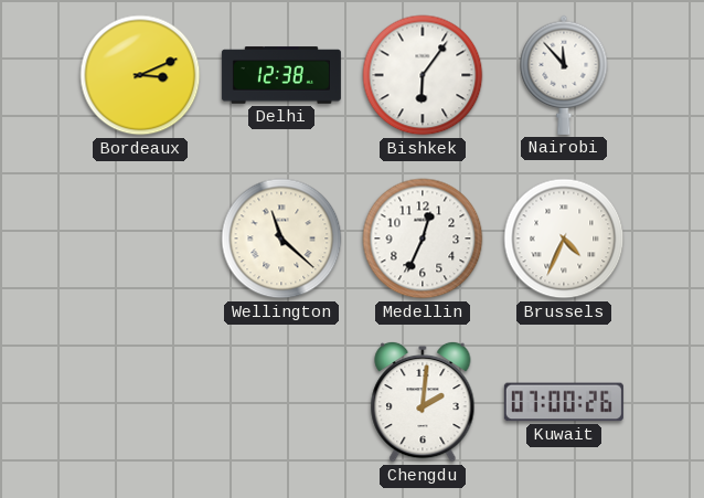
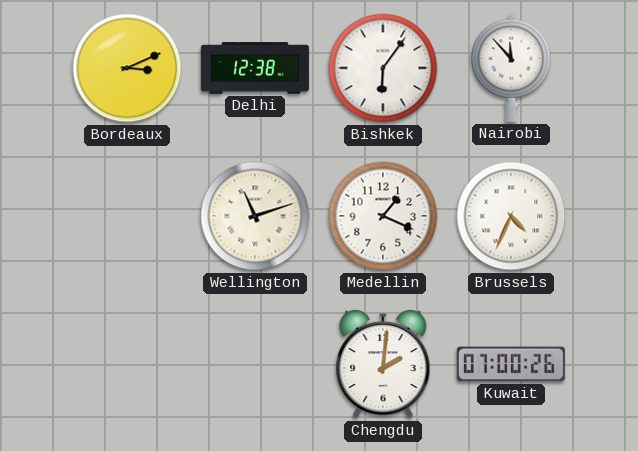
Wellington: 11:22 -> 11:12
Medellin: 12:34 -> 1:19
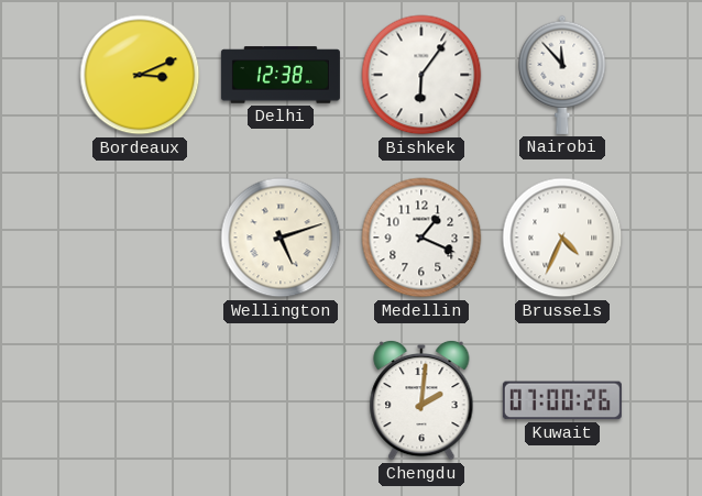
Wellington: 11:12 -> 5:12
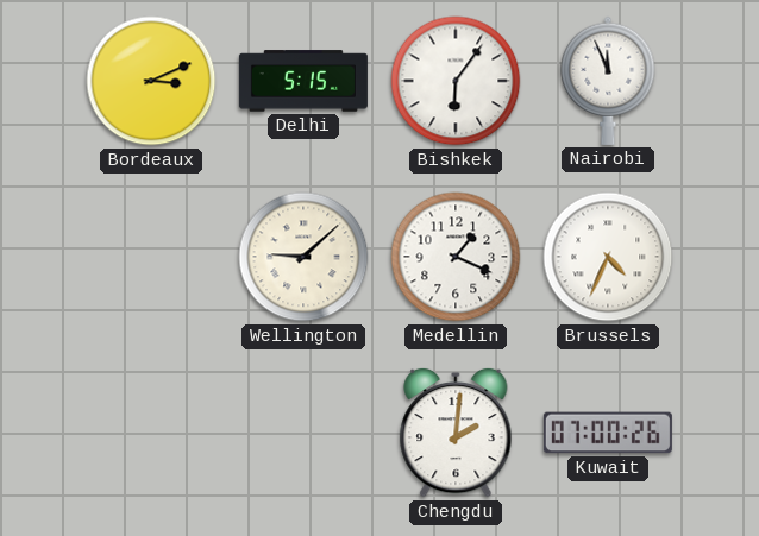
Delhi: 12:38 -> 5:15
Nairobi: 11:53 -> 11:56
Wellington: 5:12 -> 9:08
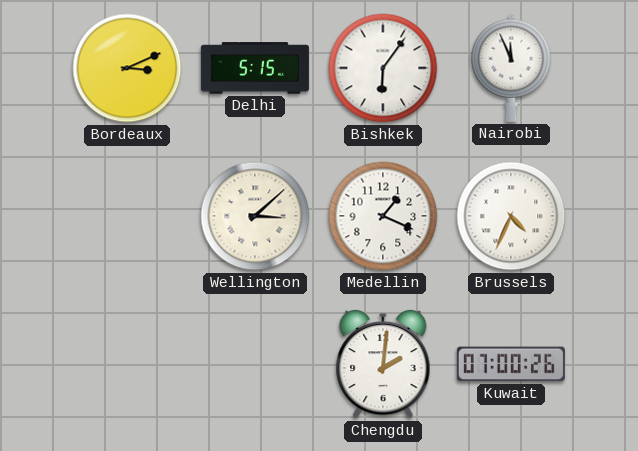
Wellington: 9:08 -> 3:08
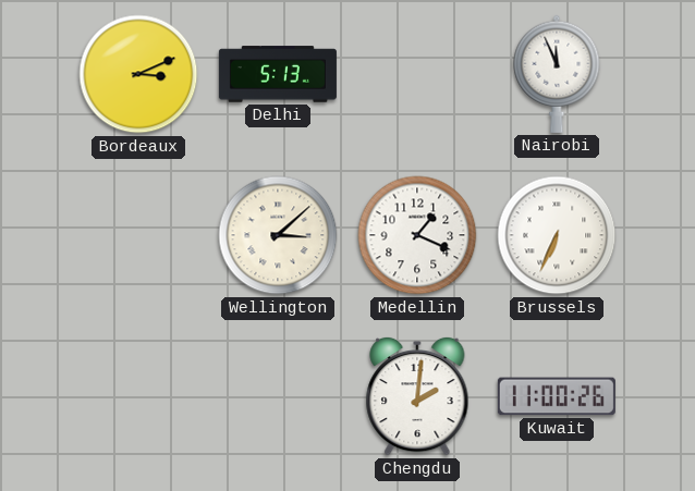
Delhi: 5:15 -> 5:13
Bishkek: 6:06 -> none
Brussels: 4:34 -> 6:34
Kuwait: 07:00 -> 11:00
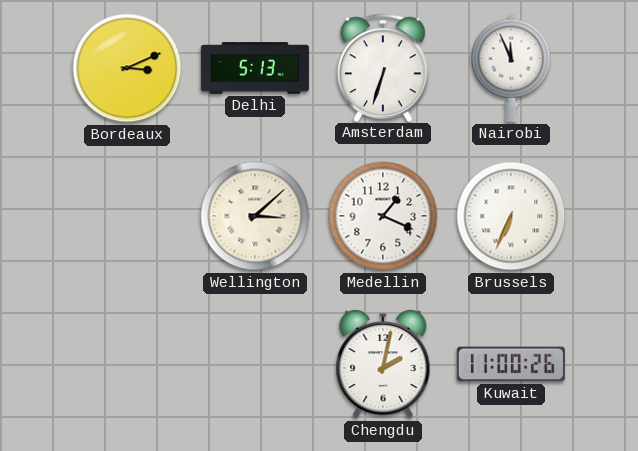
Amsterdam: none -> 6:33
Chengdu: 2:01 -> 2:02
